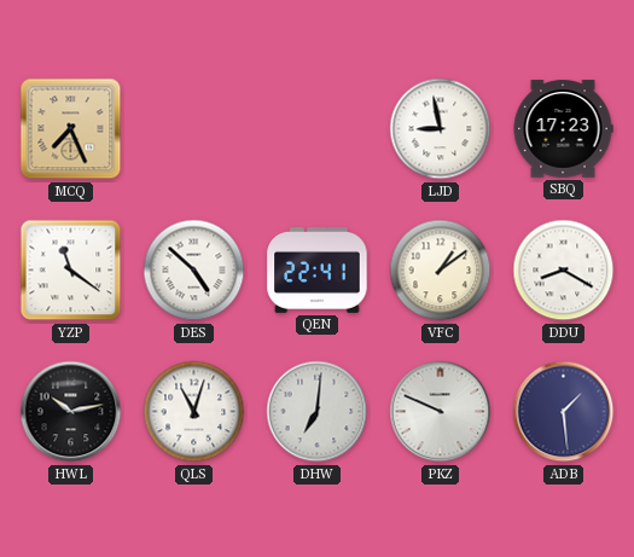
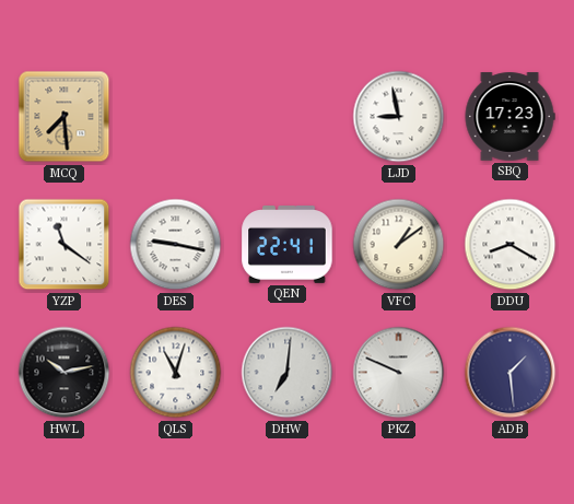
MCQ: 7:26 -> 7:29
DES: 4:52 -> 9:17
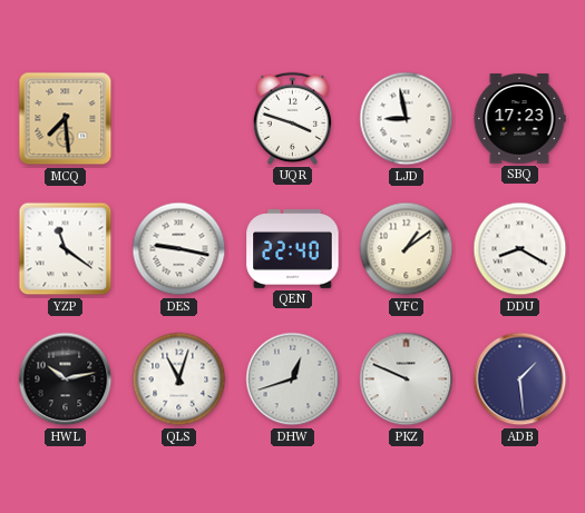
UQR: none -> 3:48
QEN: 22:41 -> 22:40
DHW: 7:01 -> 12:42
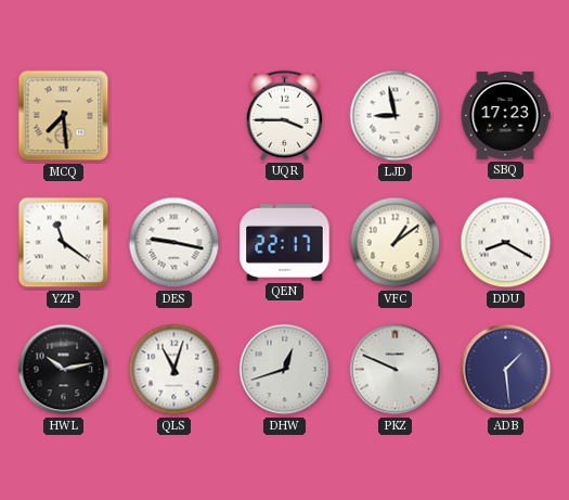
UQR: 3:48 -> 3:45
QEN: 22:40 -> 22:17
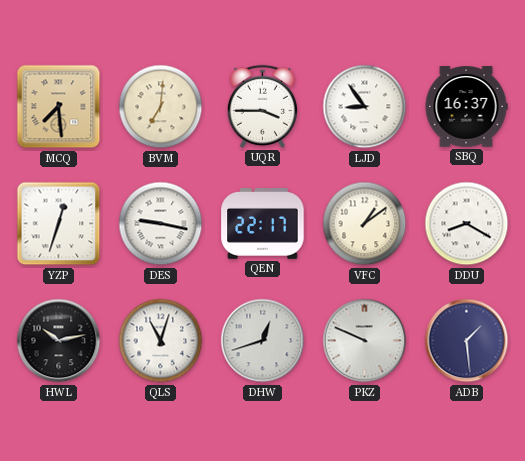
BVM: none -> 7:01
LJD: 8:58 -> 8:54
SBQ: 17:23 -> 16:37
YZP: 11:21 -> 12:33
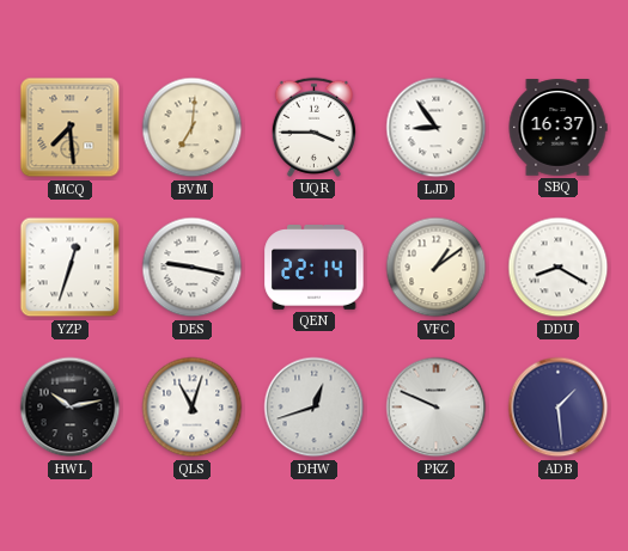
QEN: 22:17 -> 22:14
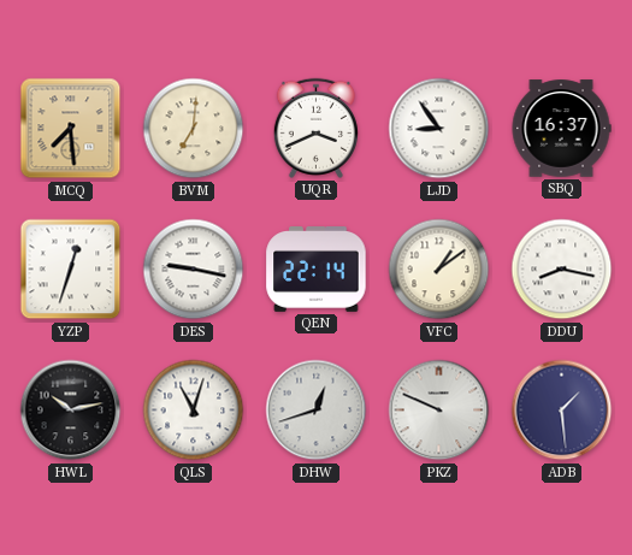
UQR: 3:45 -> 3:41
DDU: 8:20 -> 8:17
